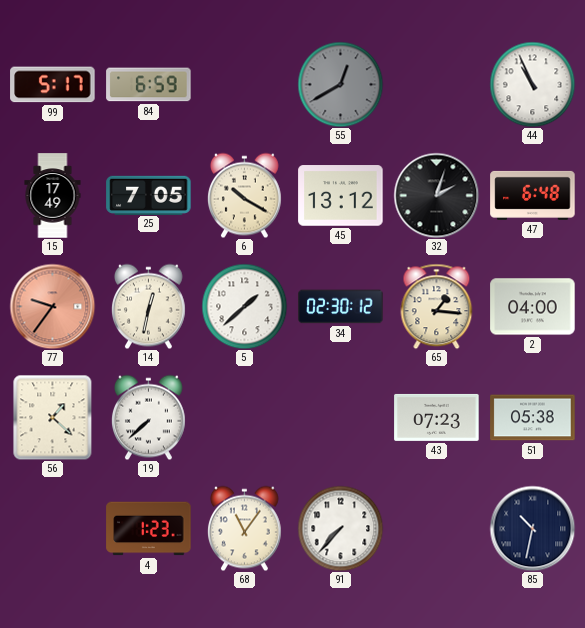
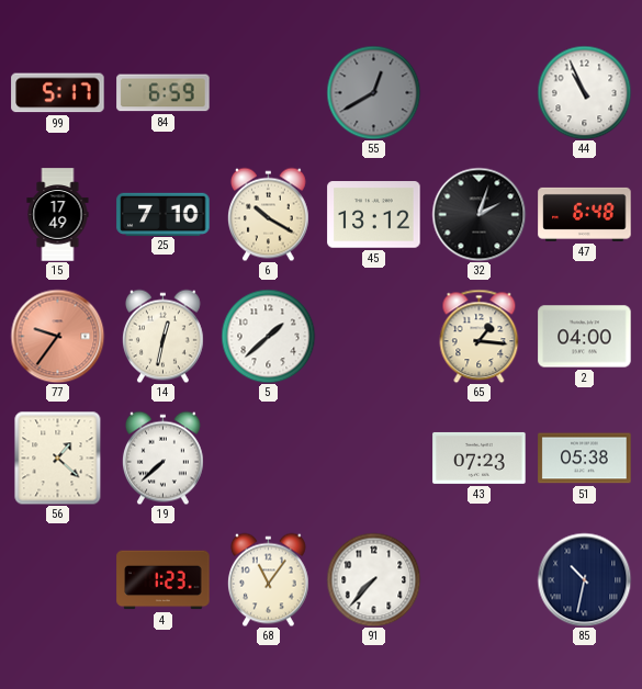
25: 7:05 -> 7:10
34: 02:30 -> none
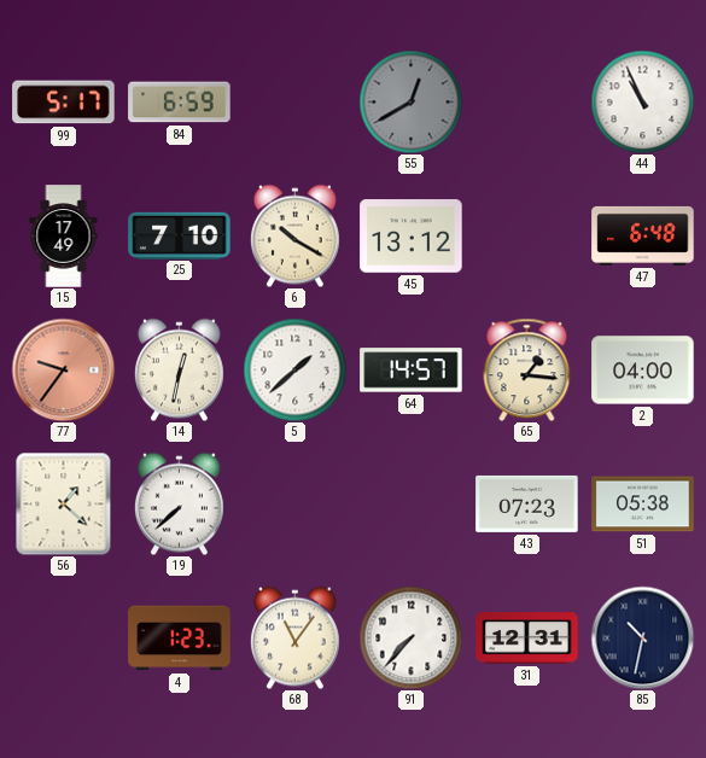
32: 2:03 -> none
64: none -> 14:57
31: none -> 12:31
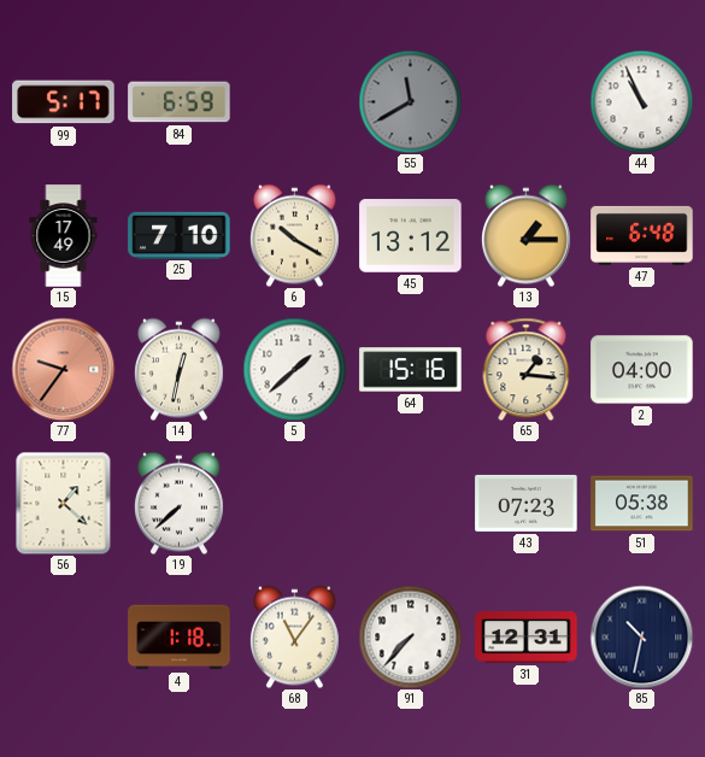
55: 12:40 -> 11:40
13: none -> 1:15
64: 14:57 -> 15:16
4: 1:23 -> 1:18
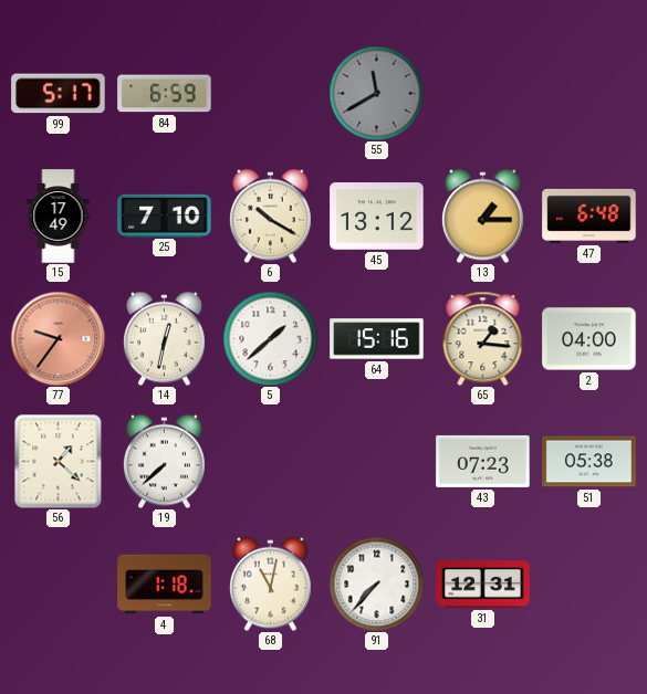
44: 10:56 -> none
68: 11:06 -> 11:02
85: 10:32 -> none
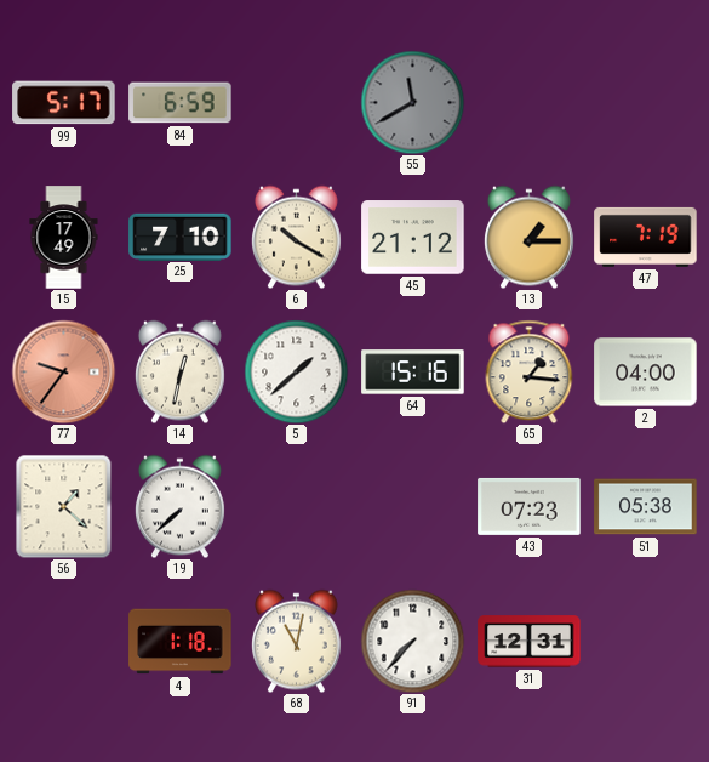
45: 13:12 -> 21:12
47: 6:48 -> 7:19
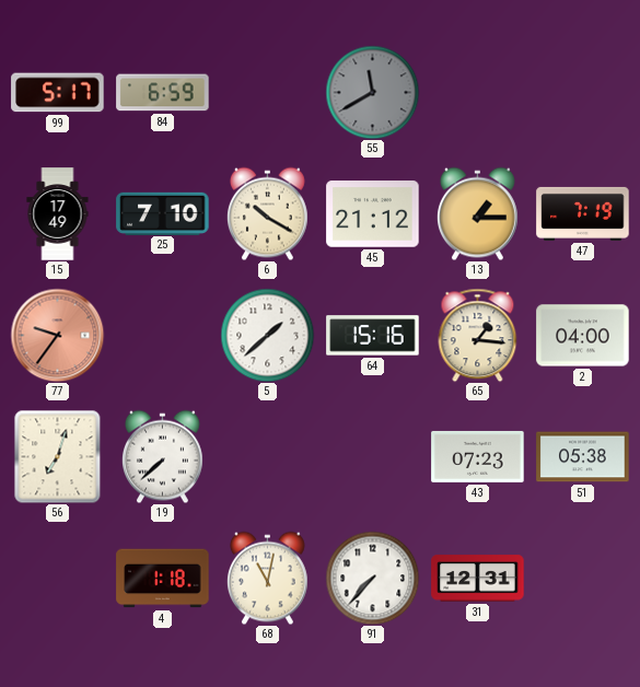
14: 12:32 -> none
56: 1:22 -> 7:03
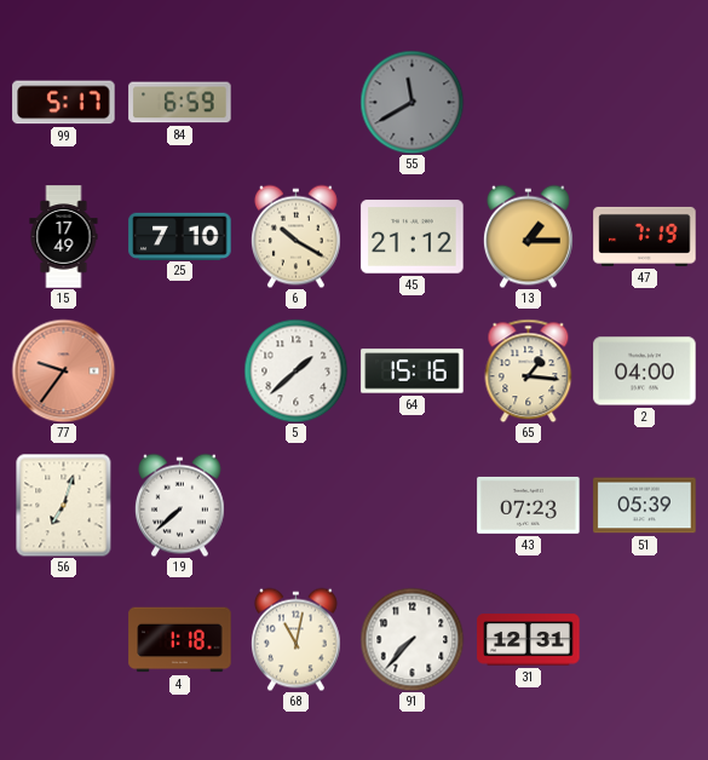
51: 05:38 -> 05:39
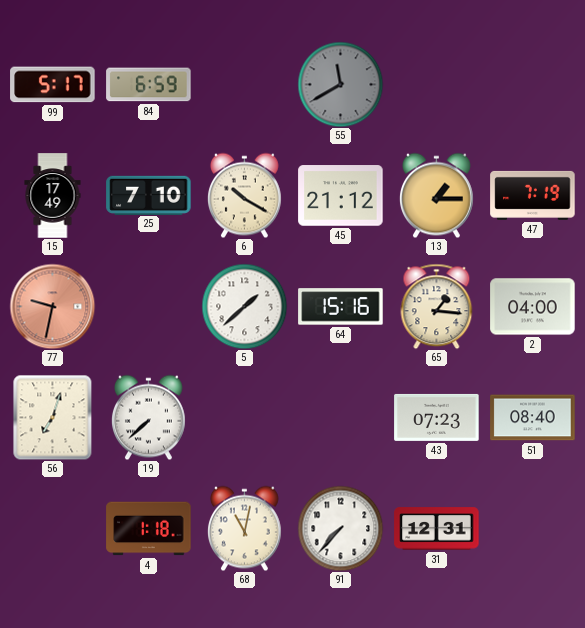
77: 9:36 -> 9:32
51: 05:39 -> 08:40
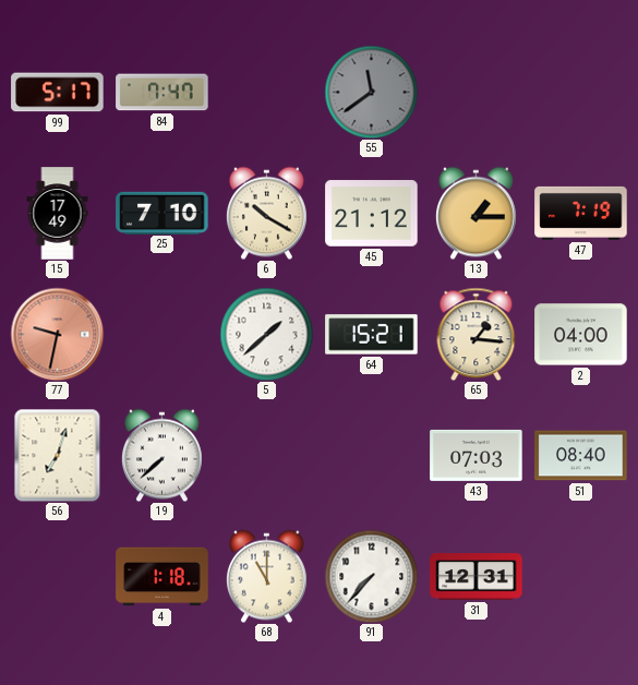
84: 6:59 -> 7:47
55: 11:40 -> 11:39
64: 15:16 -> 15:21
43: 07:23 -> 07:03
68: 11:02 -> 11:00
